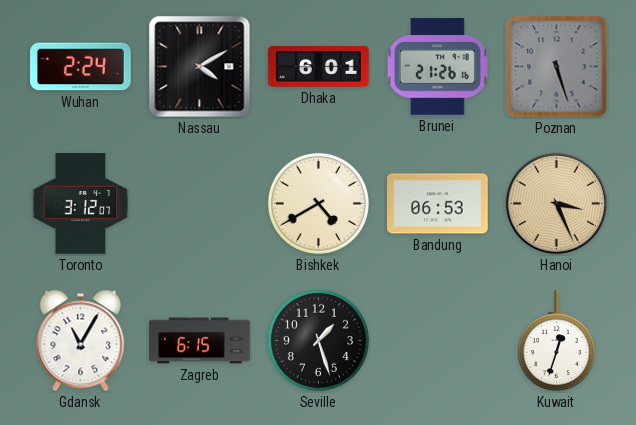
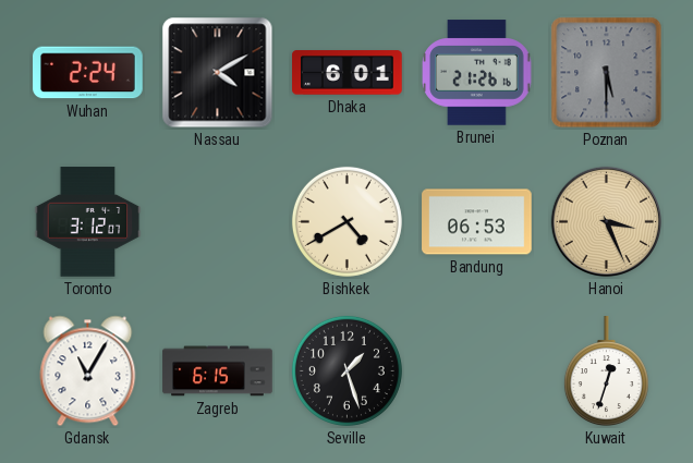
Poznan: 5:27 -> 5:30
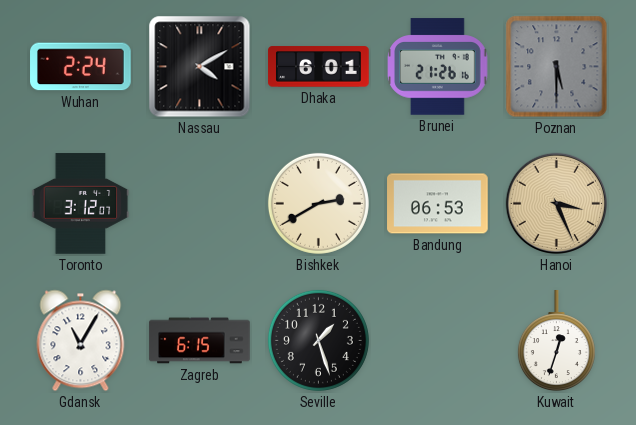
Bishkek: 4:40 -> 2:40
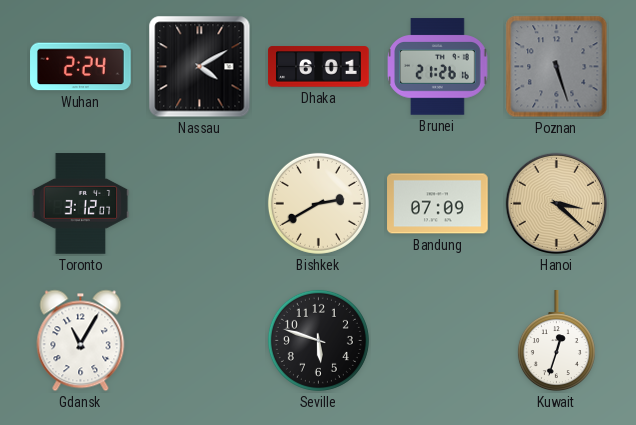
Poznan: 5:30 -> 5:27
Bandung: 06:53 -> 07:09
Hanoi: 3:26 -> 3:22
Zagreb: 6:15 -> none
Seville: 1:27 -> 5:48
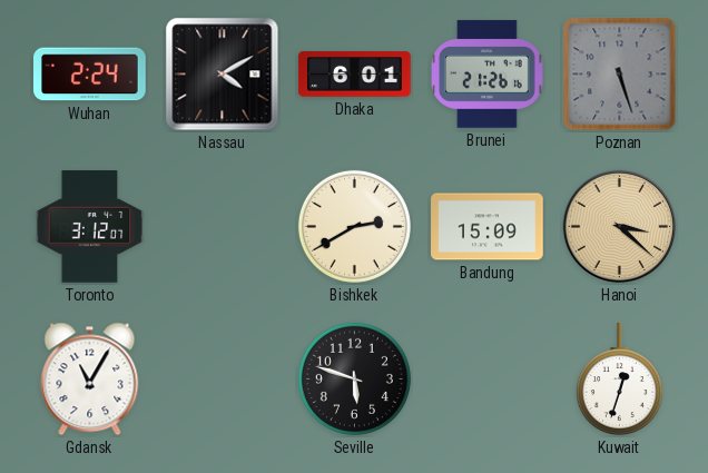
Bandung: 07:09 -> 15:09
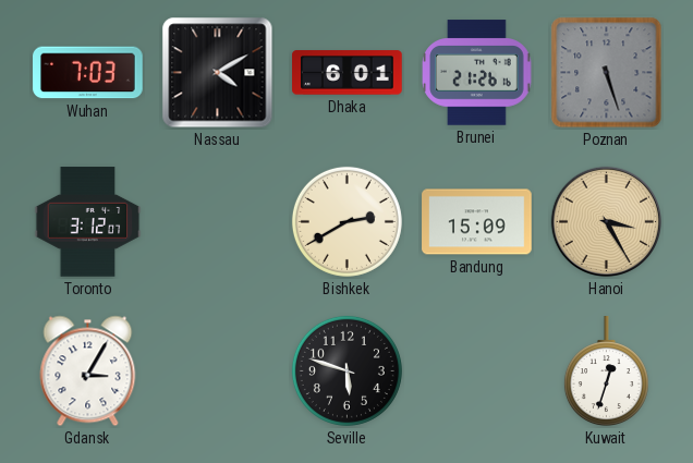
Wuhan: 2:24 -> 7:03
Hanoi: 3:22 -> 3:25
Gdansk: 11:05 -> 3:05
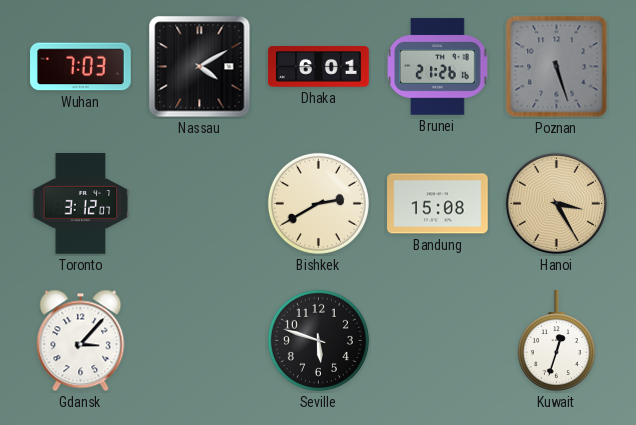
Bandung: 15:09 -> 15:08
Gdansk: 3:05 -> 3:07
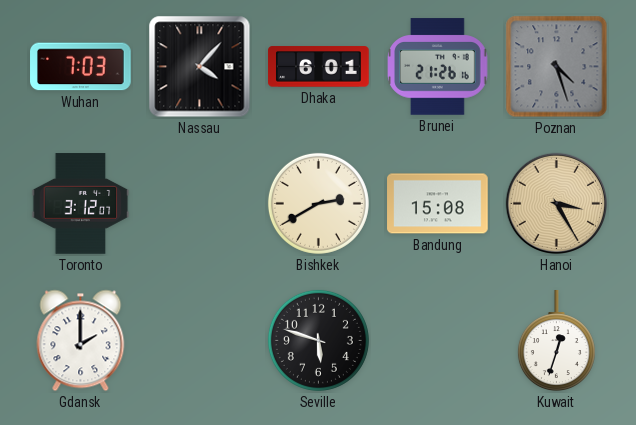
Nassau: 4:10 -> 4:07
Poznan: 5:27 -> 4:27
Gdansk: 3:07 -> 2:00
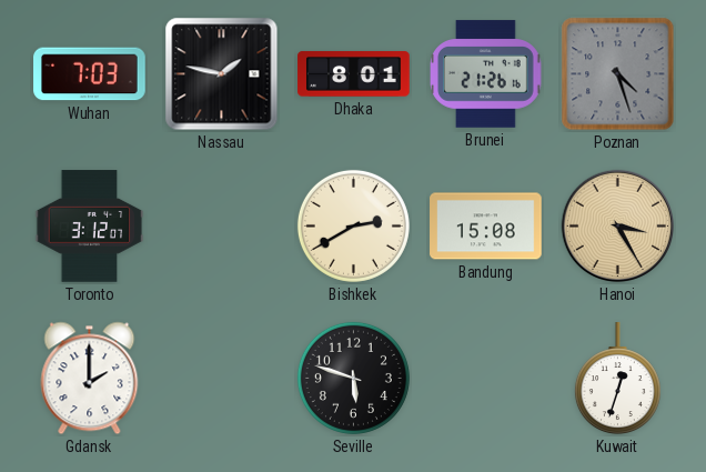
Nassau: 4:07 -> 1:47
Dhaka: 6:01 -> 8:01
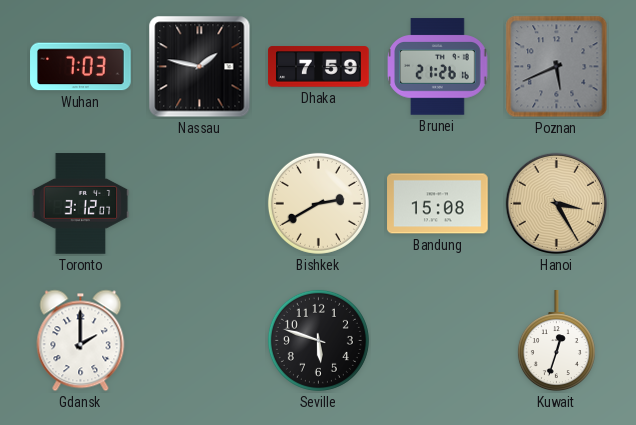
Dhaka: 8:01 -> 7:59
Poznan: 4:27 -> 5:41
